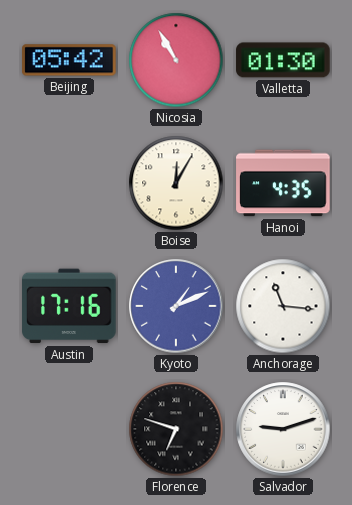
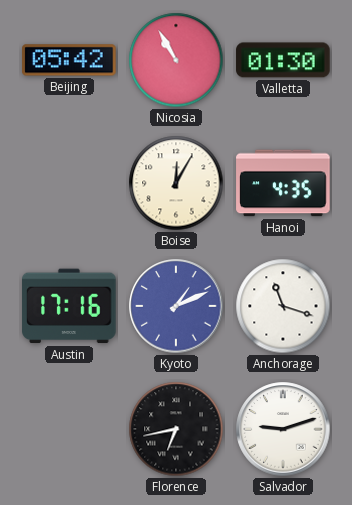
Anchorage: 11:16 -> 11:18
Florence: 6:48 -> 6:43
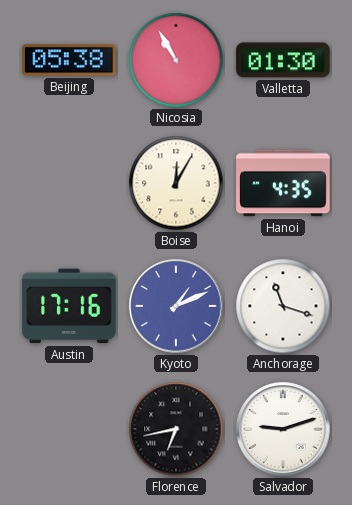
Beijing: 05:42 -> 05:38
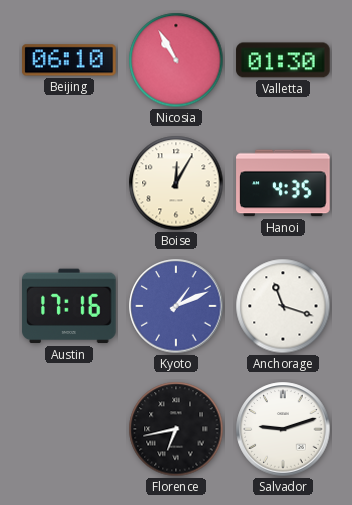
Beijing: 05:38 -> 06:10
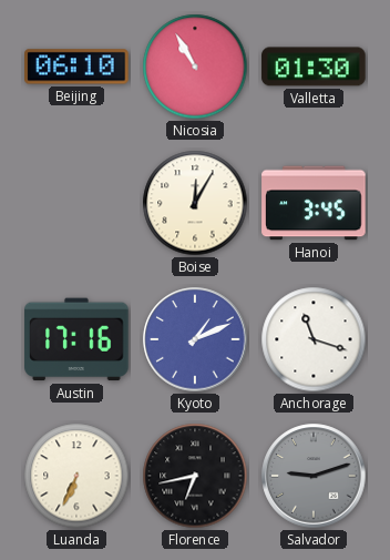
Hanoi: 4:35 -> 3:45
Luanda: none -> 6:34
Salvador dial: white -> grey
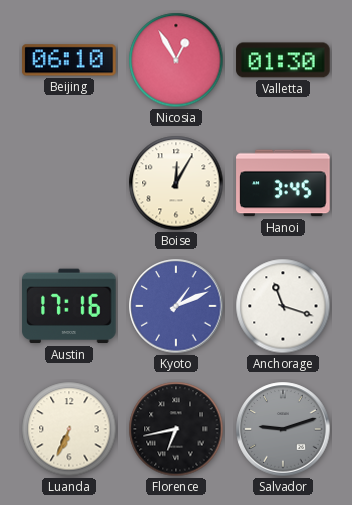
Nicosia: 10:55 -> 12:55
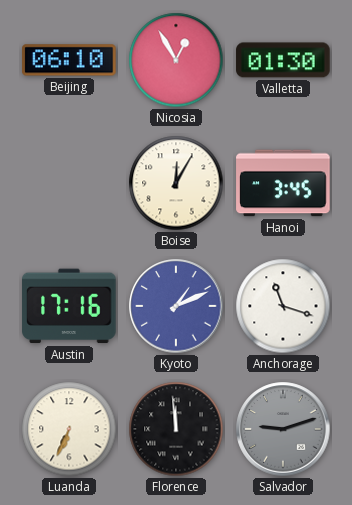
Florence: 6:43 -> 11:59
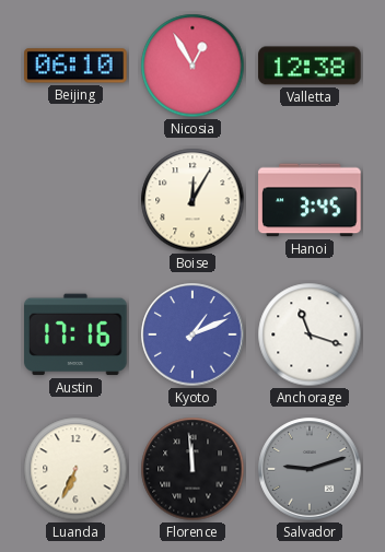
Valletta: 01:30 -> 12:38
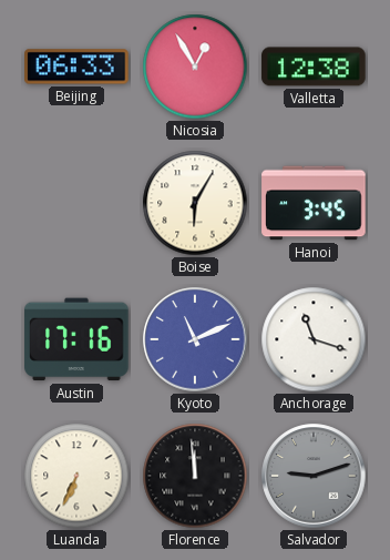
Beijing: 06:10 -> 06:33
Boise: 12:05 -> 6:05
Kyoto: 1:11 -> 11:11
